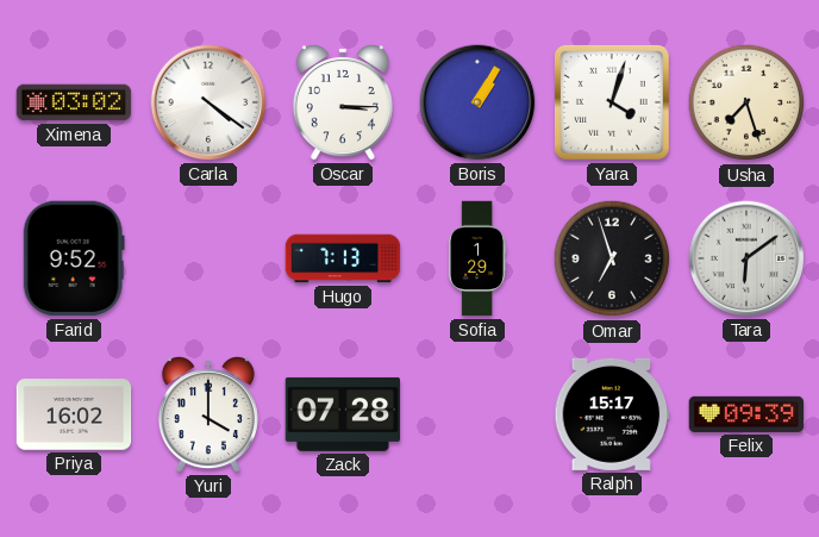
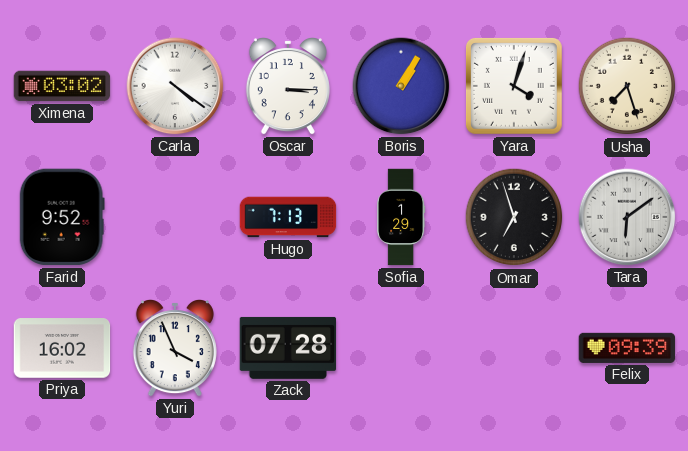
Yuri: 4:00 -> 3:56
Ralph: 15:17 -> none
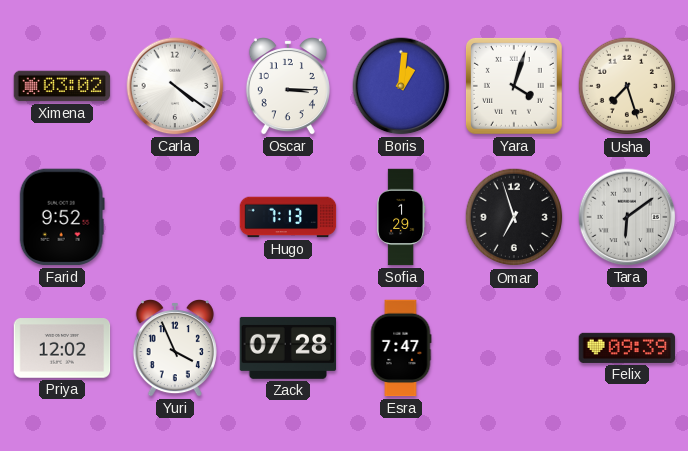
Boris: 1:05 -> 1:01
Priya: 16:02 -> 12:02
Esra: none -> 7:47
